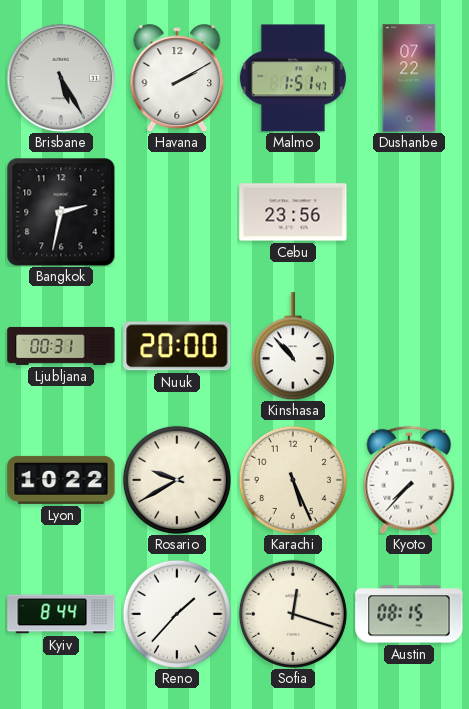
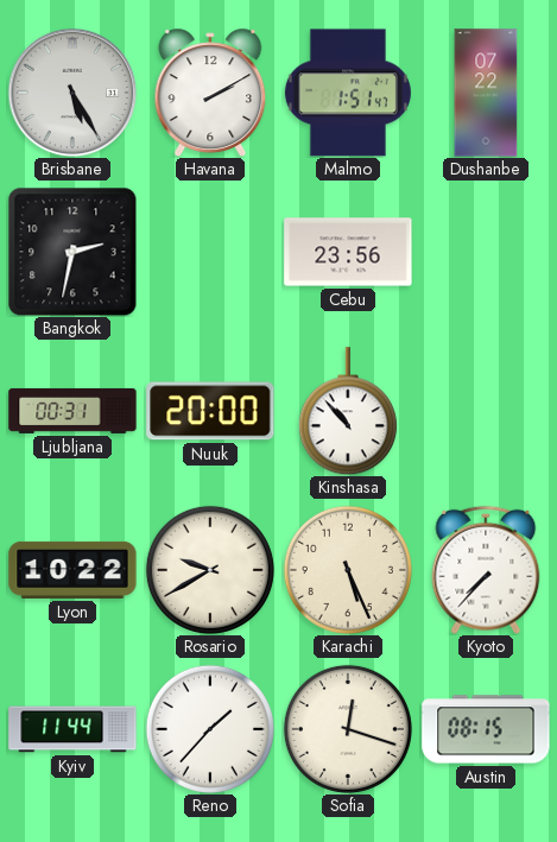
Kyiv: 8:44 -> 11:44
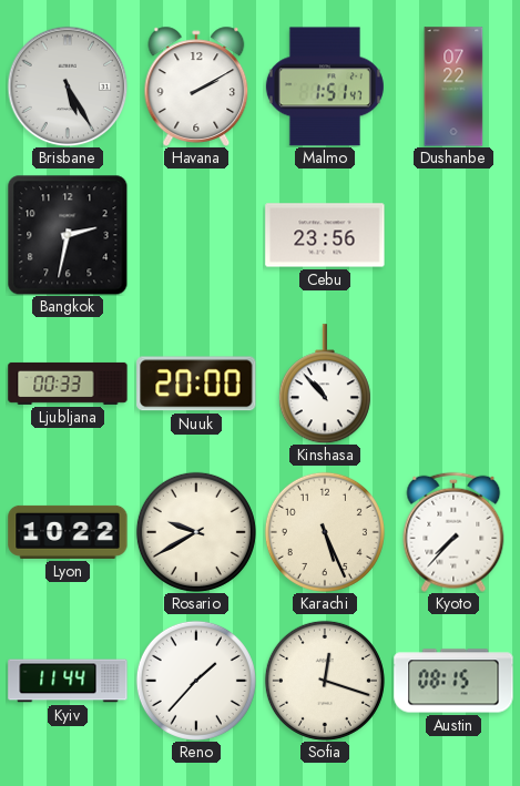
Ljubljana: 00:31 -> 00:33
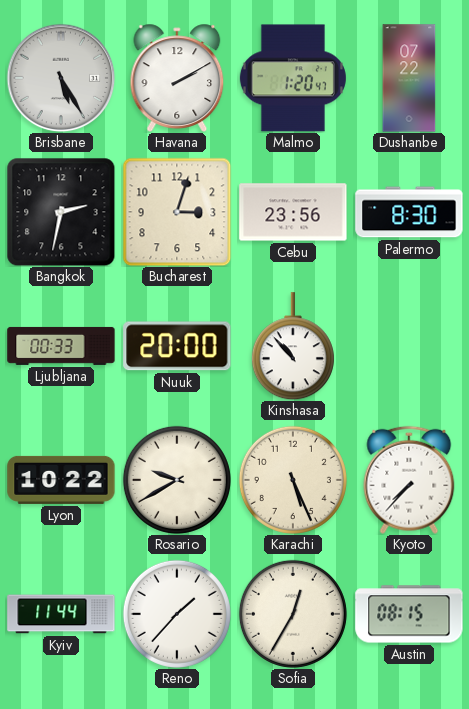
Malmo: 1:51 -> 1:20
Bucharest: none -> 3:03
Palermo: none -> 8:30
Sofia: 12:18 -> 12:35
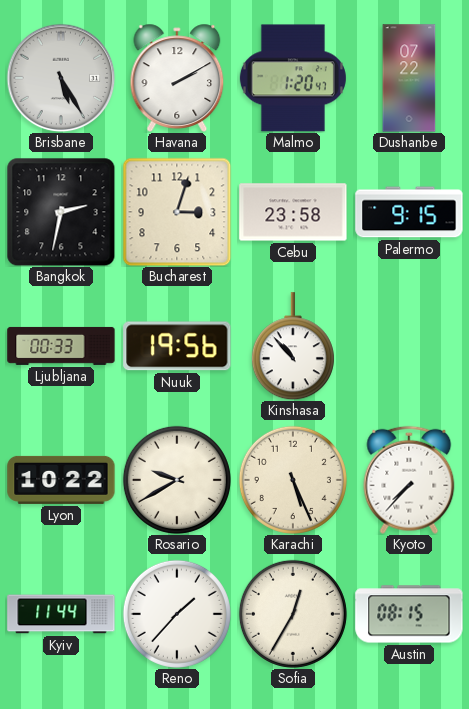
Cebu: 23:56 -> 23:58
Palermo: 8:30 -> 9:15
Nuuk: 20:00 -> 19:56
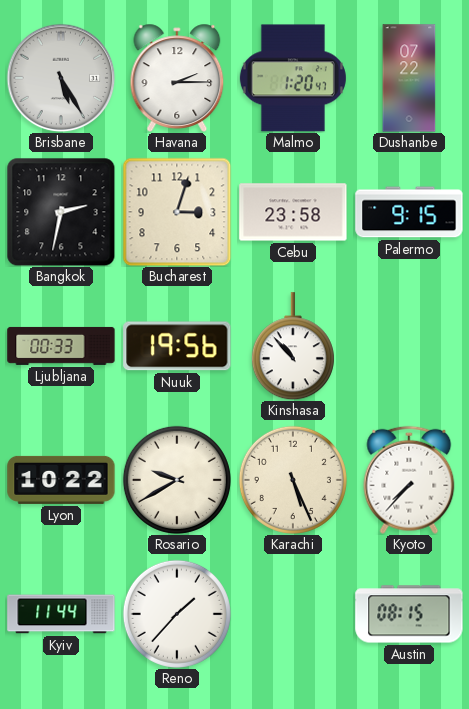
Havana: 2:10 -> 2:15
Sofia: 12:35 -> none
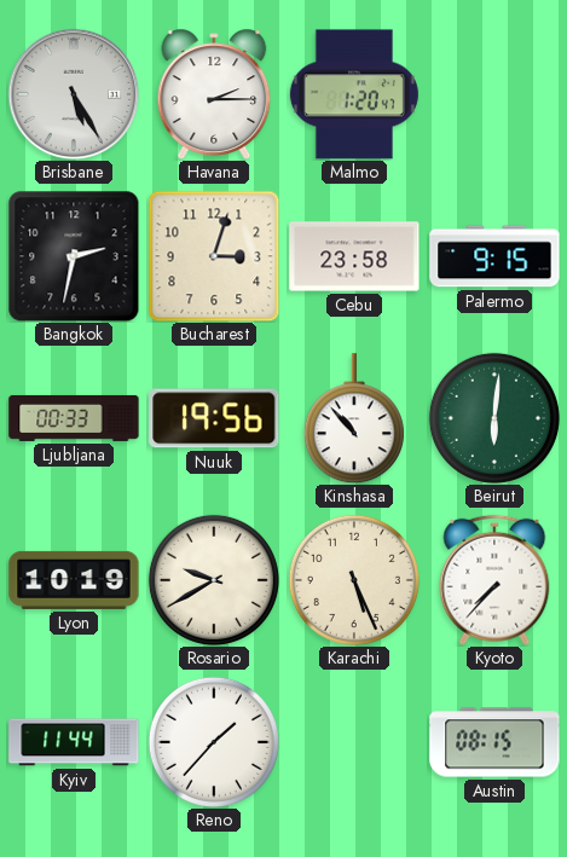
Dushanbe: 07:22 -> none
Beirut: none -> 6:01
Lyon: 10:22 -> 10:19
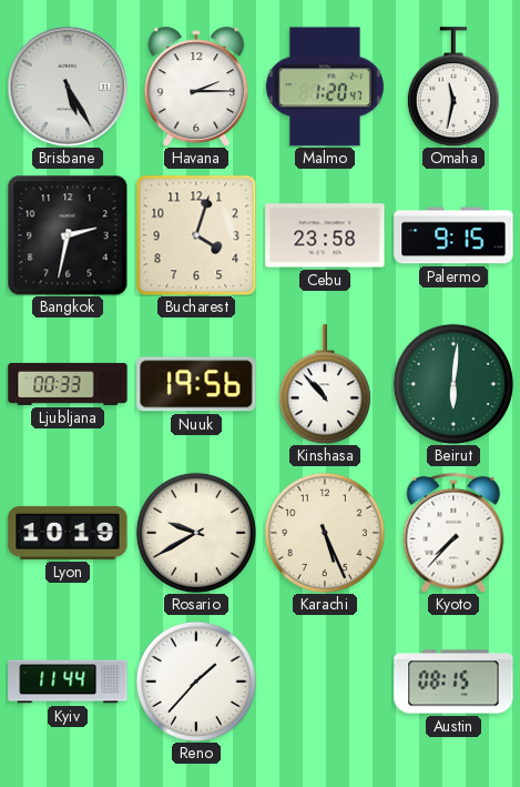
Omaha: none -> 11:32
Bucharest: 3:03 -> 4:03
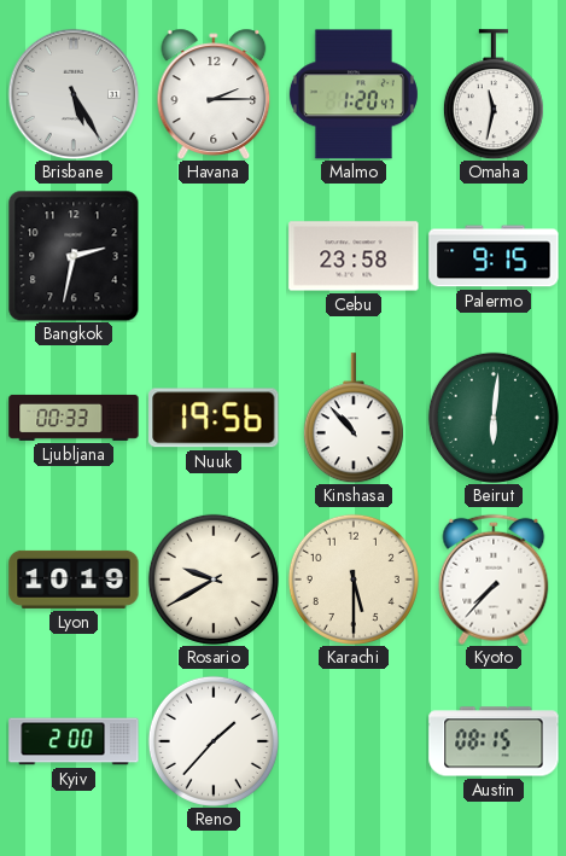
Bucharest: 4:03 -> none
Karachi: 5:26 -> 5:30
Kyiv: 11:44 -> 2:00
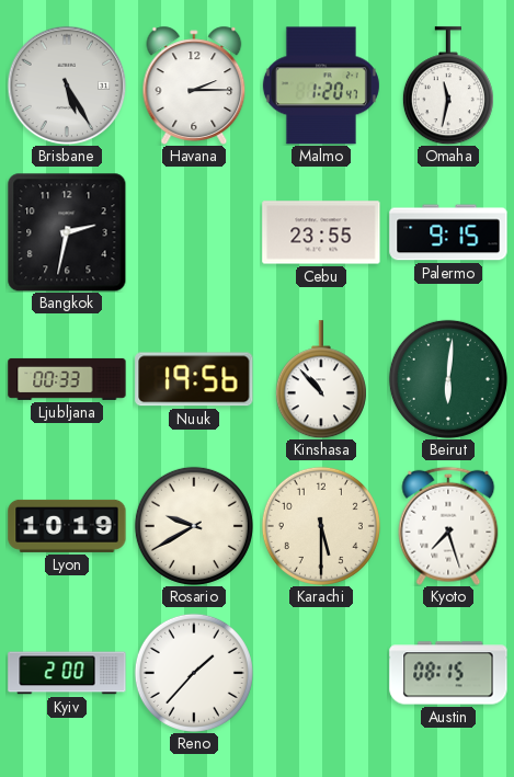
Cebu: 23:58 -> 23:55
Kyoto: 7:37 -> 7:27
